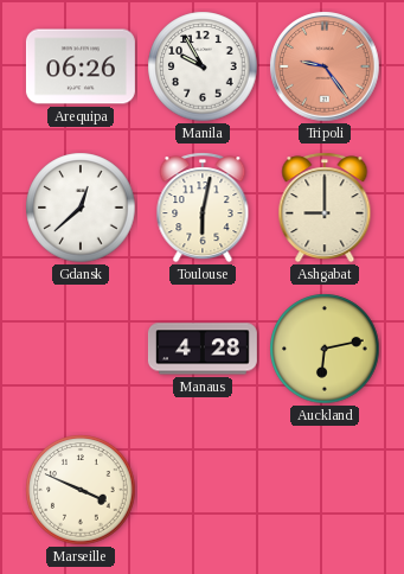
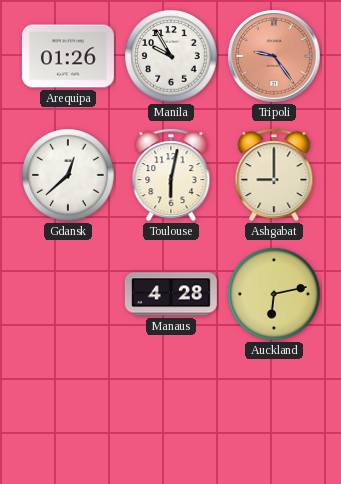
Arequipa: 06:26 -> 01:26
Marseille: 3:49 -> none
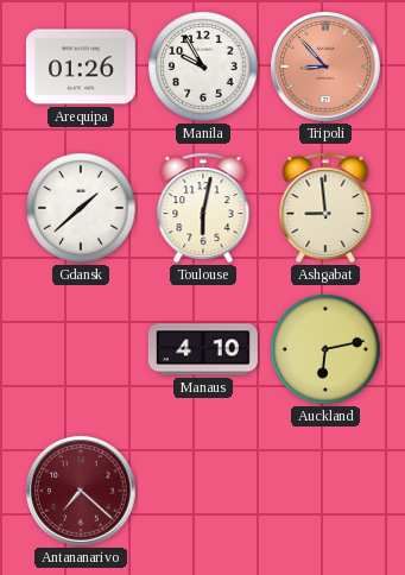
Tripoli: 9:24 -> 8:53
Gdansk: 12:38 -> 1:38
Ashgabat: 9:00 -> 8:59
Manaus: 4:28 -> 4:10
Antananarivo: none -> 7:22
